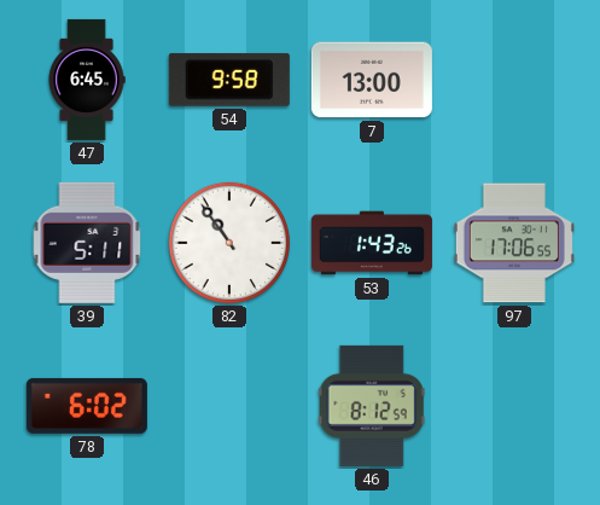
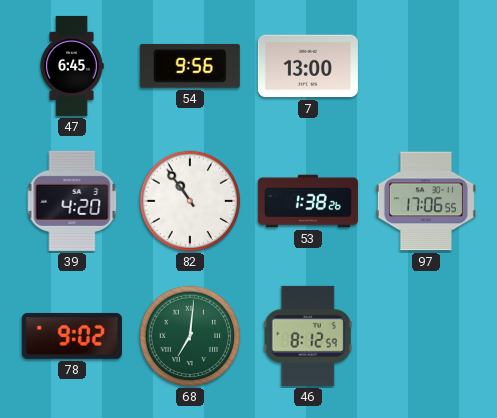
54: 9:58 -> 9:56
39: 5:11 -> 4:20
53: 1:43 -> 1:38
78: 6:02 -> 9:02
68: none -> 7:01
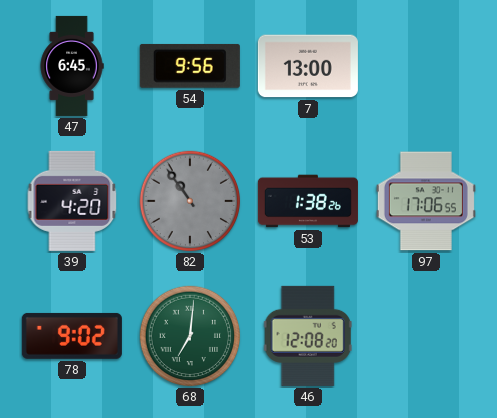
82 dial: white -> grey
46: 8:12 -> 12:08
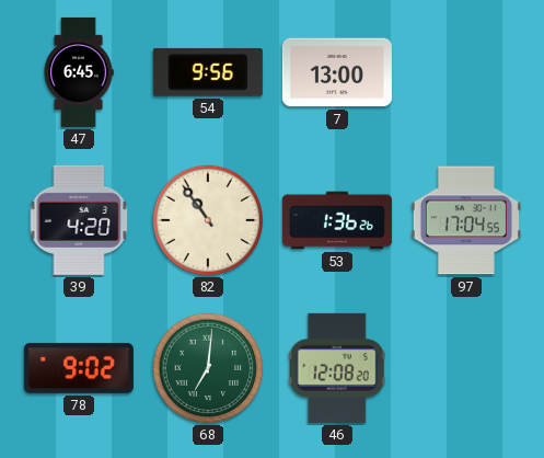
82 dial: grey -> cream
53: 1:38 -> 1:36
97: 17:06 -> 17:04
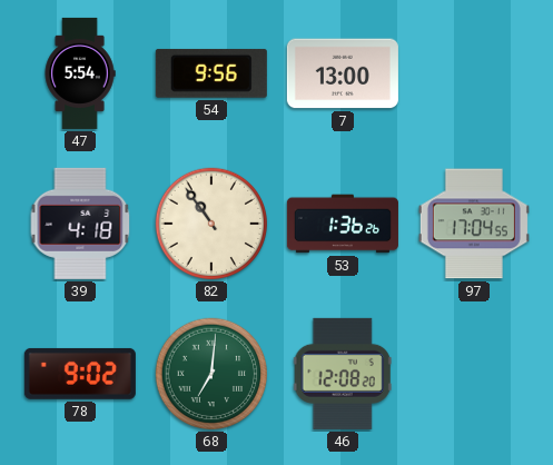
47: 6:45 -> 5:54
39: 4:20 -> 4:18
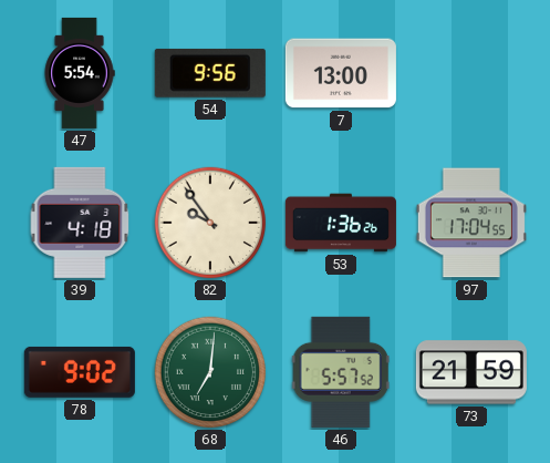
82: 10:54 -> 9:54
46: 12:08 -> 5:57
73: none -> 21:59
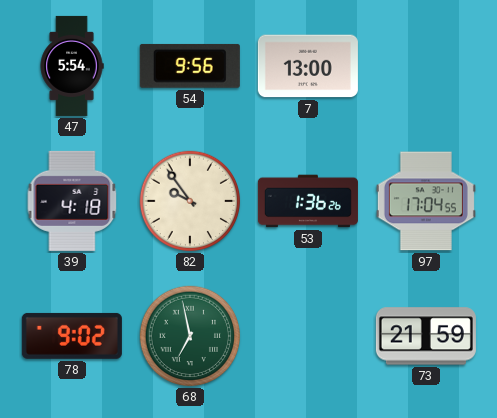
68: 7:01 -> 6:58
46: 5:57 -> none
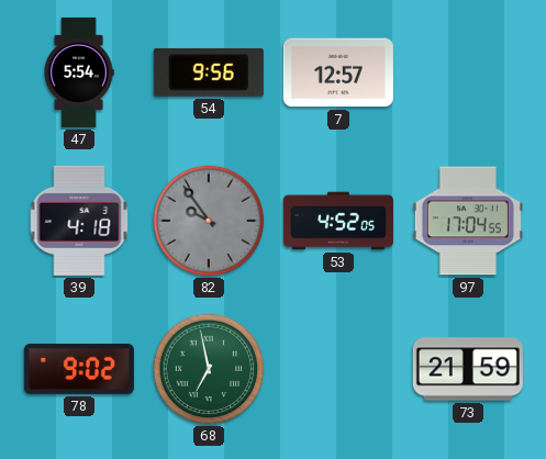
7: 13:00 -> 12:57
82 dial: cream -> grey
53: 1:36 -> 4:52
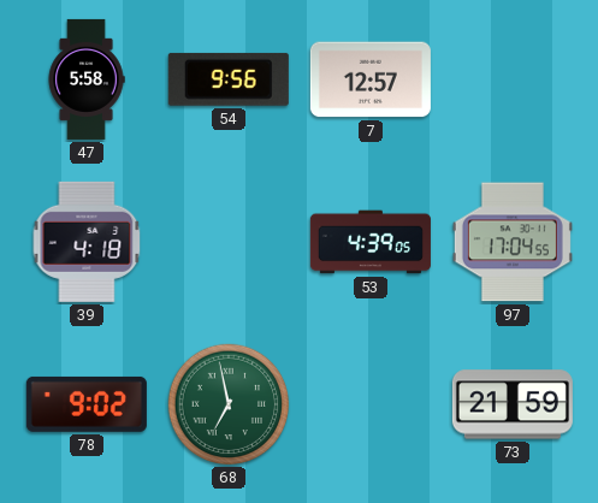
47: 5:54 -> 5:58
82: 9:54 -> none
53: 4:52 -> 4:39
